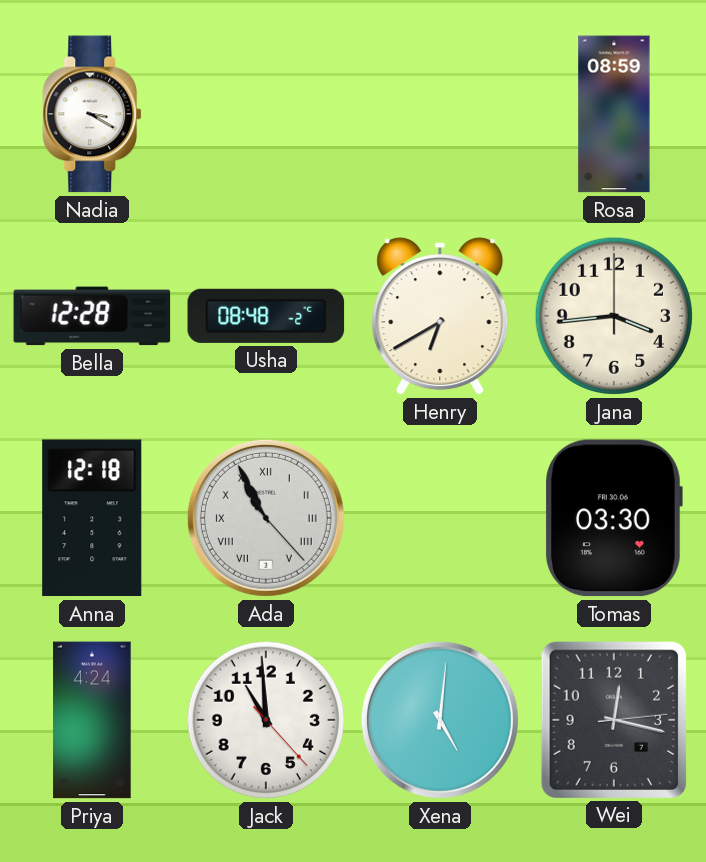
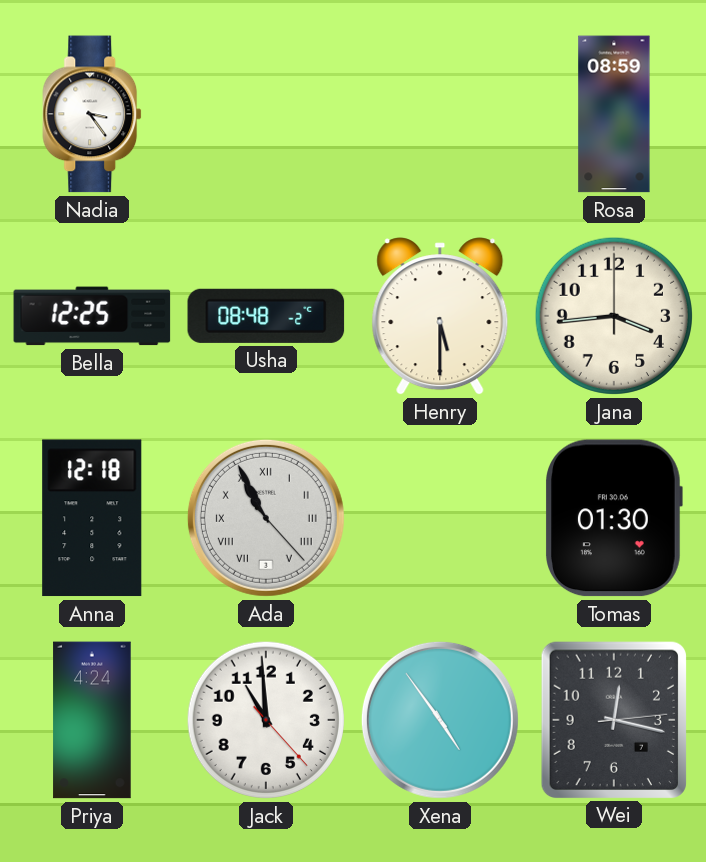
Nadia: 3:20 -> 3:24
Bella: 12:28 -> 12:25
Henry: 6:40 -> 5:30
Tomas: 03:30 -> 01:30
Xena: 5:01 -> 4:54
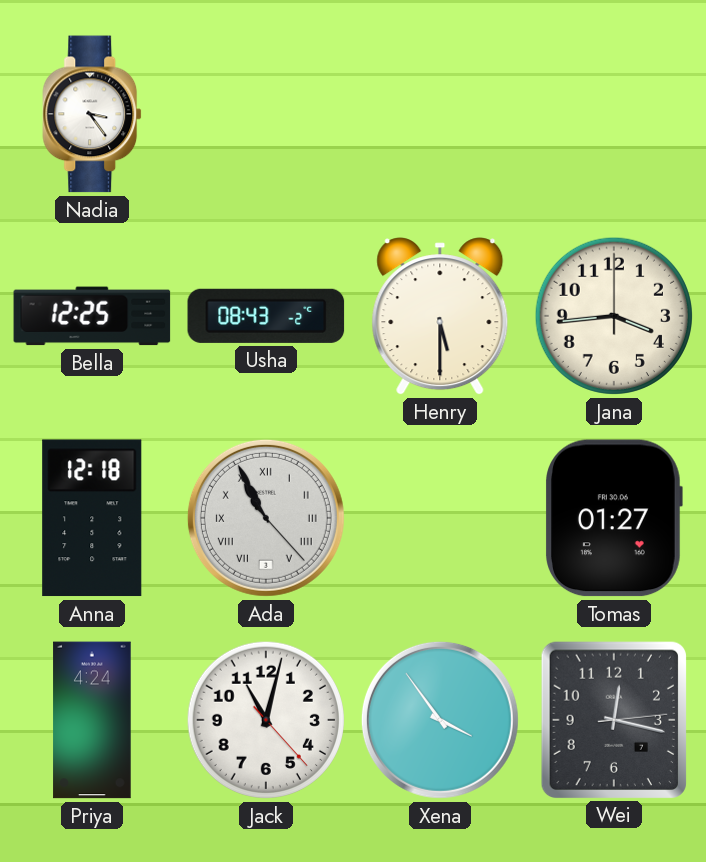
Rosa: 08:59 -> none
Usha: 08:48 -> 08:43
Tomas: 01:30 -> 01:27
Jack: 10:59 -> 11:02
Xena: 4:54 -> 3:54
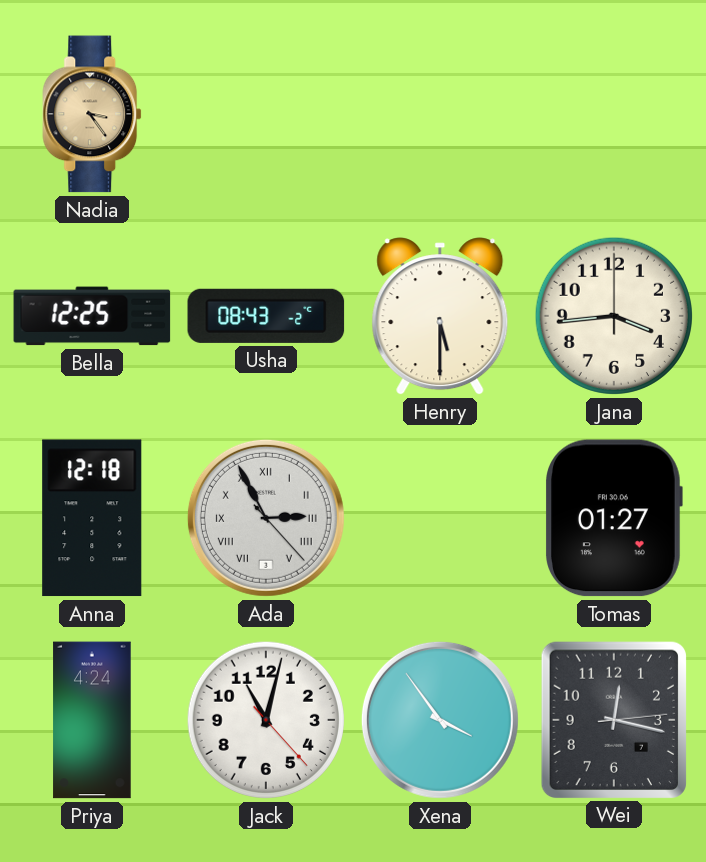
Nadia dial: white -> champagne
Ada: 10:55 -> 2:55
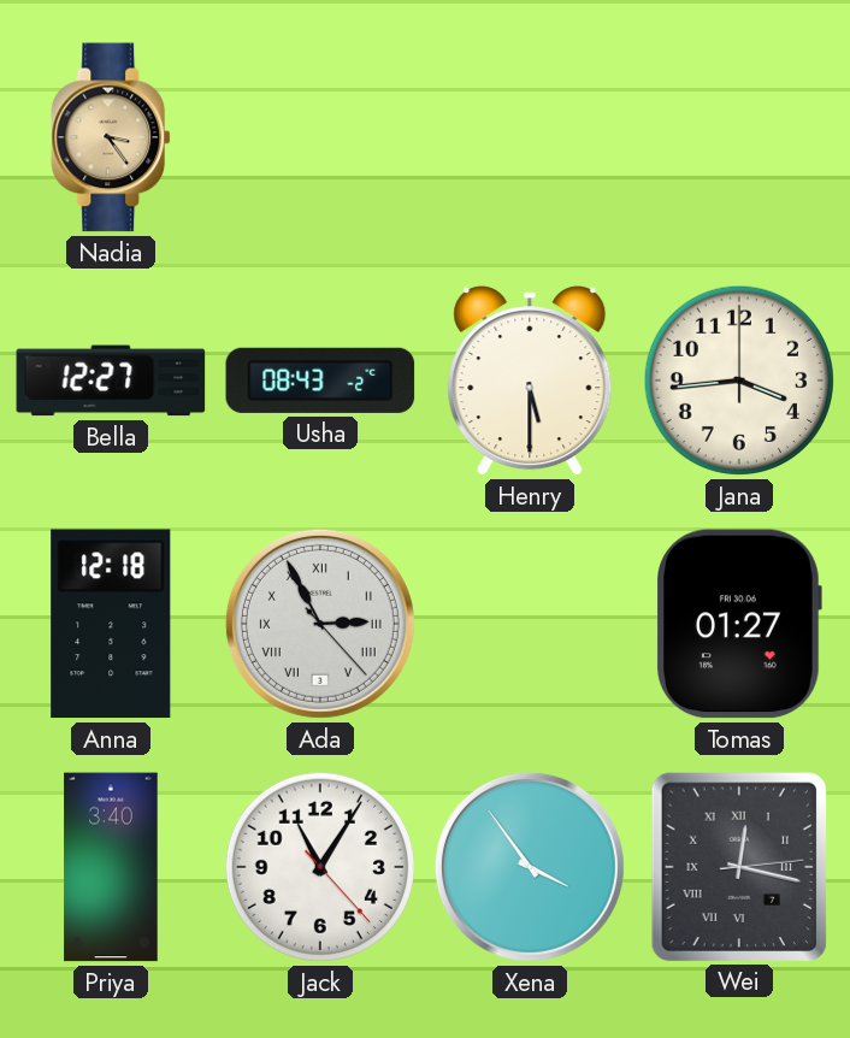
Bella: 12:25 -> 12:27
Priya: 4:24 -> 3:40
Jack: 11:02 -> 11:05
Wei numerals: Arabic -> Roman
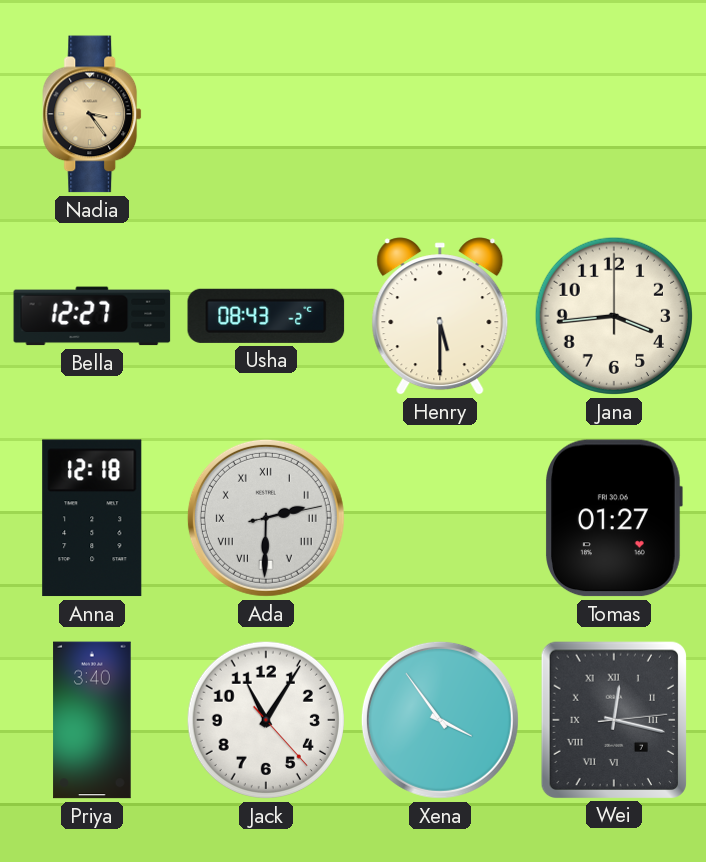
Ada: 2:55 -> 2:30
